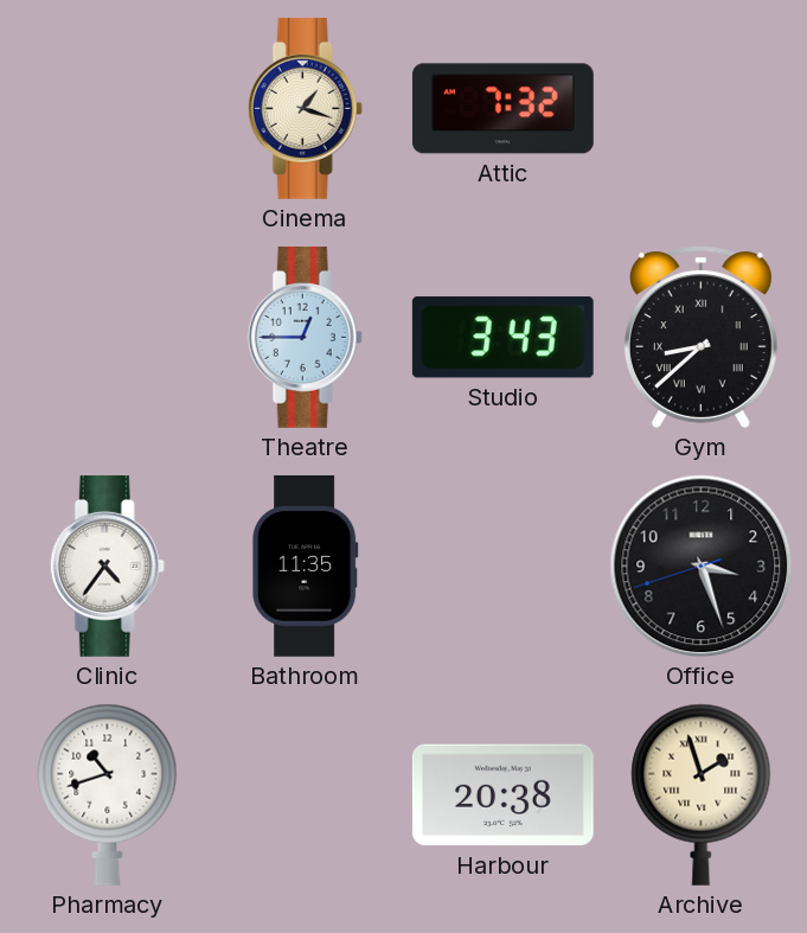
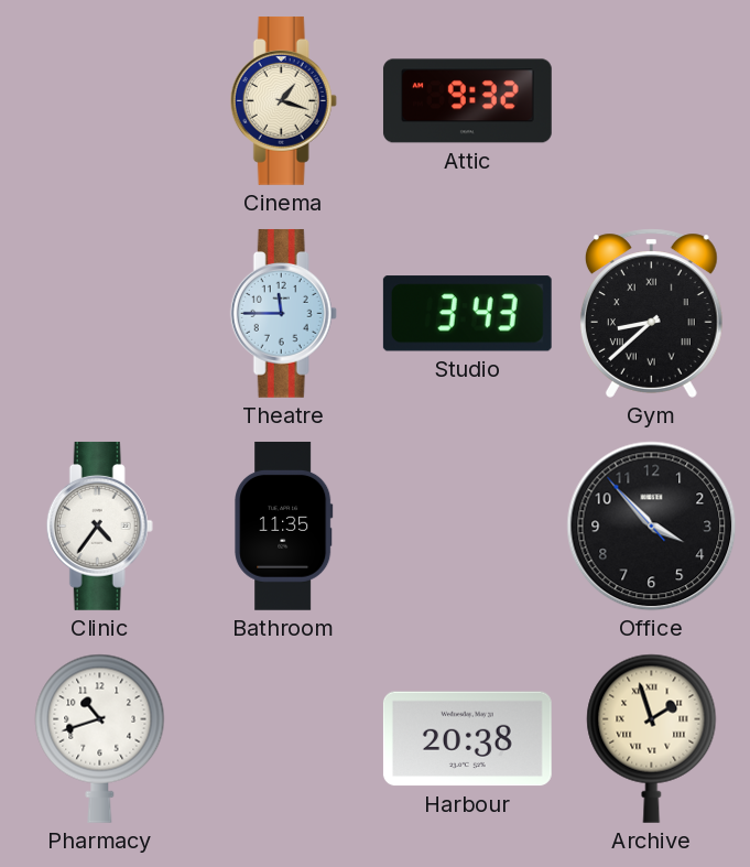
Attic: 7:32 -> 9:32
Theatre: 12:45 -> 11:45
Office: 3:26 -> 3:52
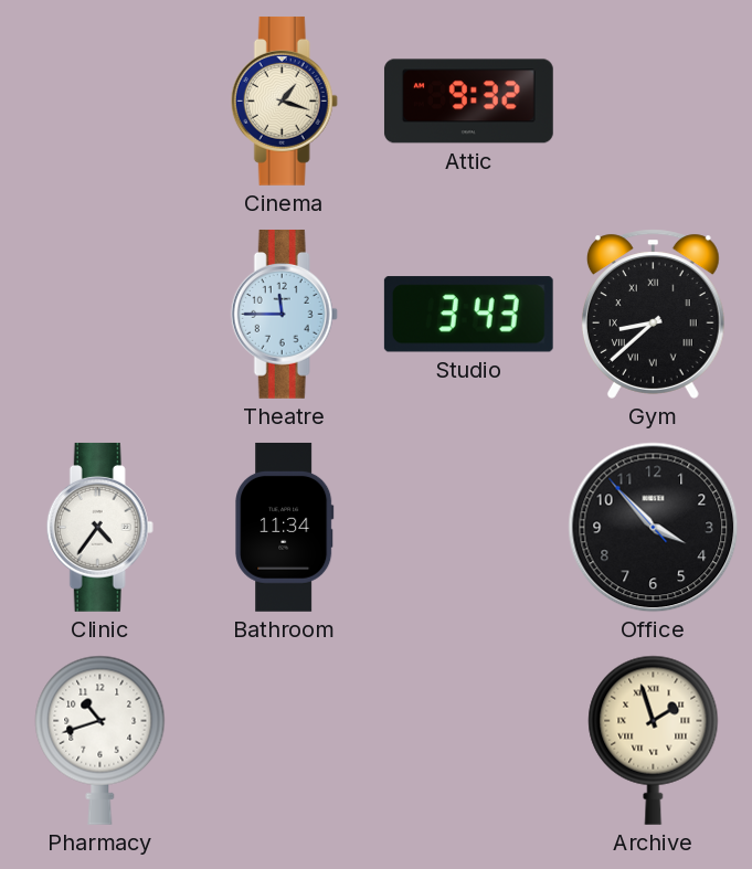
Bathroom: 11:35 -> 11:34
Harbour: 20:38 -> none
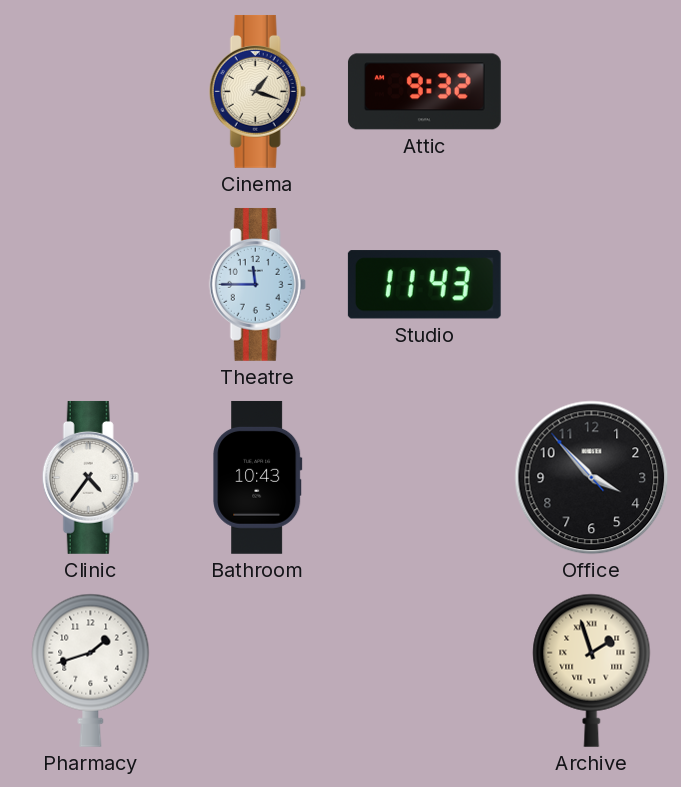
Studio: 3:43 -> 11:43
Gym: 8:38 -> none
Bathroom: 11:34 -> 10:43
Pharmacy: 10:42 -> 1:42
